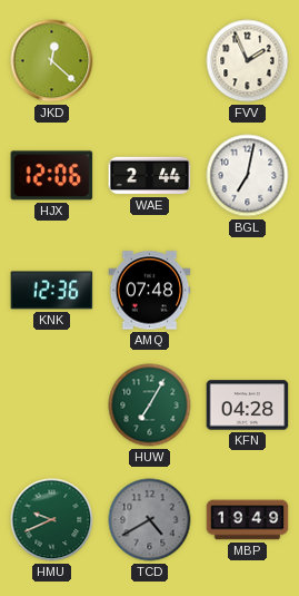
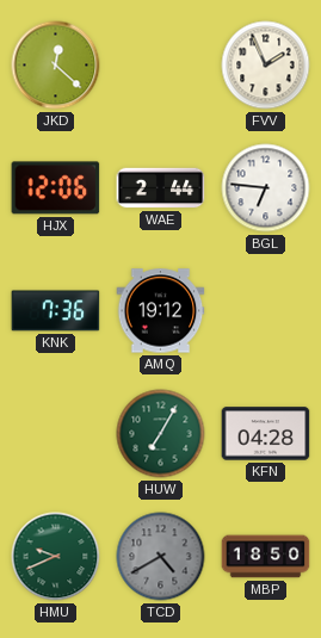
BGL: 7:02 -> 6:46
KNK: 12:36 -> 7:36
AMQ: 07:48 -> 19:12
MBP: 19:49 -> 18:50
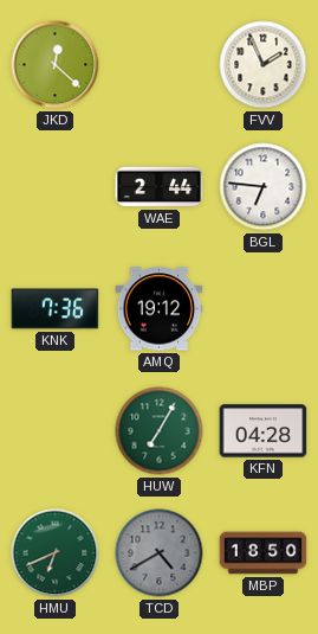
HJX: 12:06 -> none
HMU: 9:41 -> 6:41
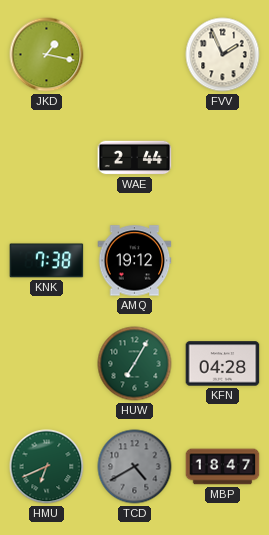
JKD: 12:22 -> 1:17
BGL: 6:46 -> none
KNK: 7:36 -> 7:38
MBP: 18:50 -> 18:47
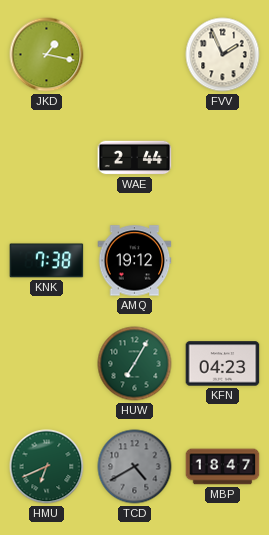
KFN: 04:28 -> 04:23
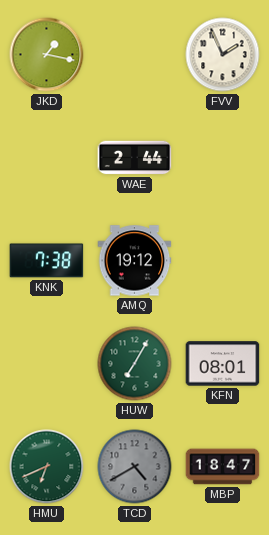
KFN: 04:23 -> 08:01
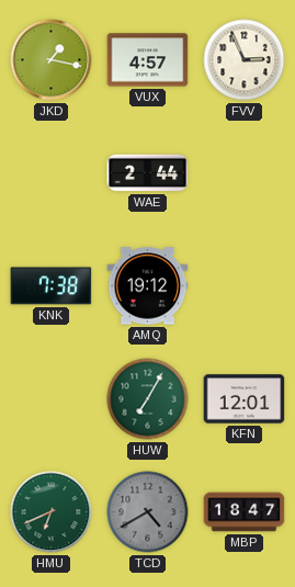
VUX: none -> 4:57
FVV: 1:56 -> 2:56
KFN: 08:01 -> 12:01
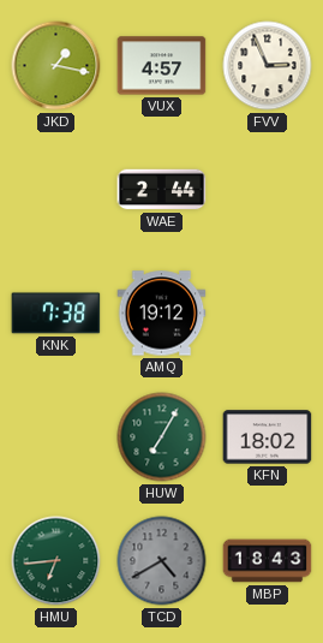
KFN: 12:01 -> 18:02
HMU: 6:41 -> 6:44
MBP: 18:47 -> 18:43
